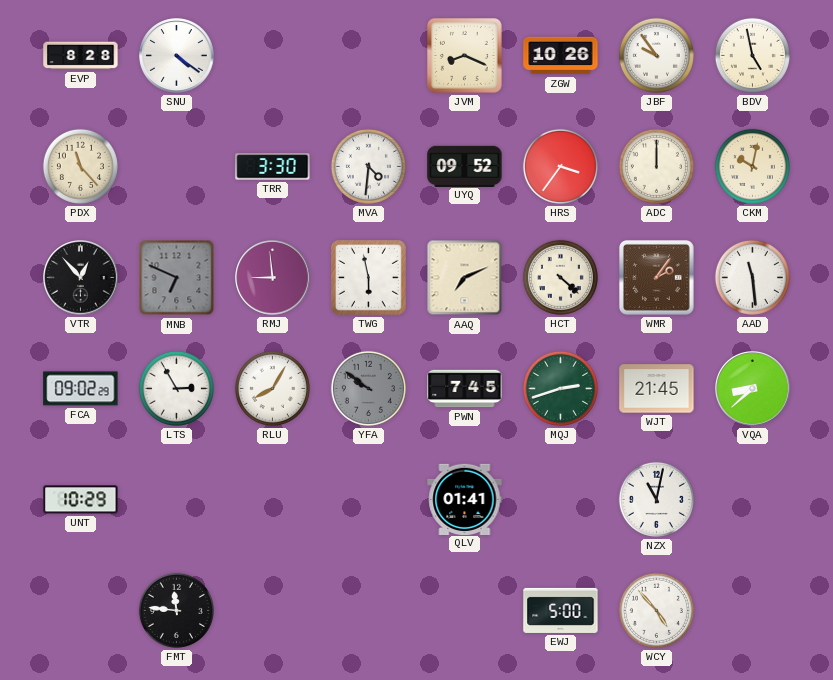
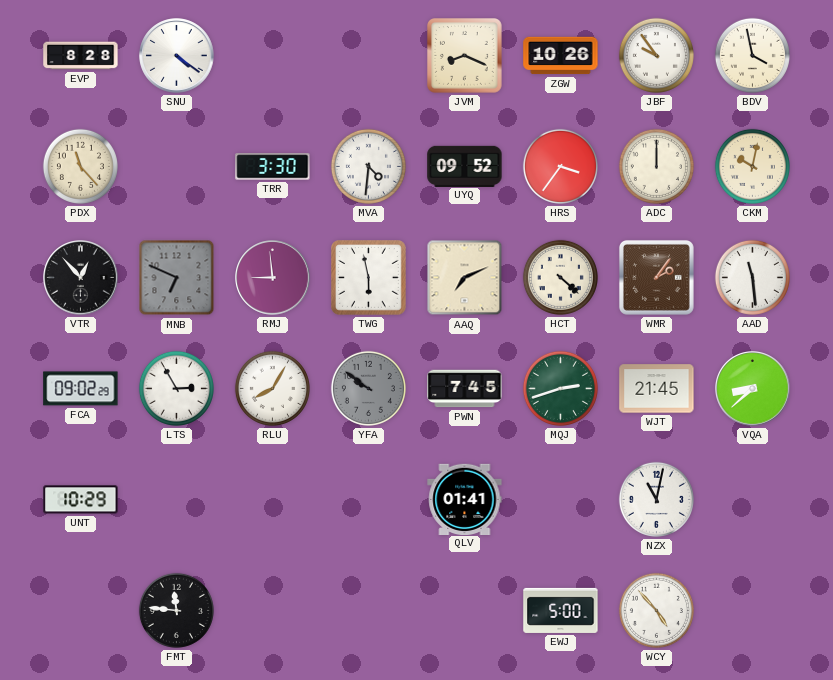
BDV: 4:58 -> 3:58
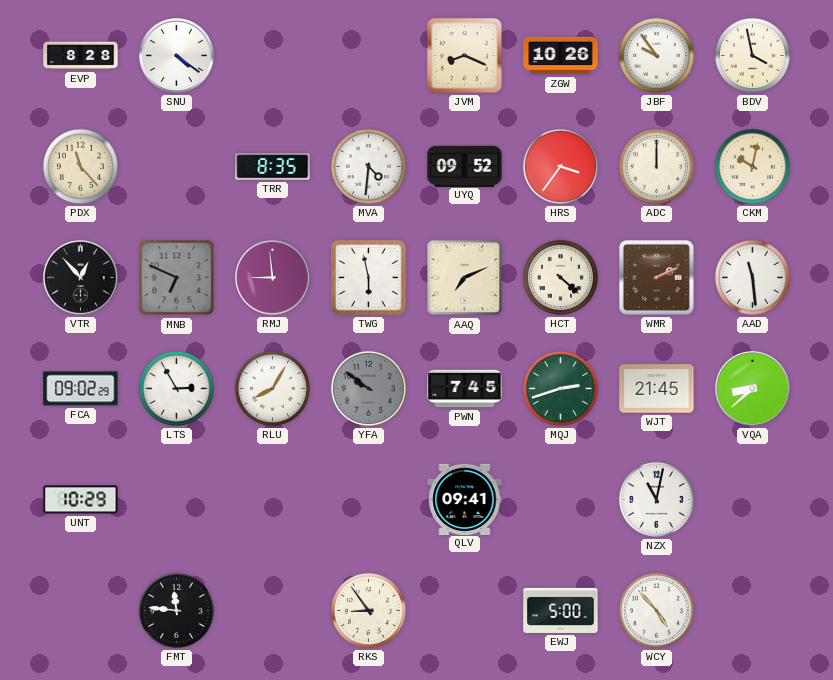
TRR: 3:30 -> 8:35
WMR: 2:06 -> 2:11
QLV: 01:41 -> 09:41
RKS: none -> 8:54
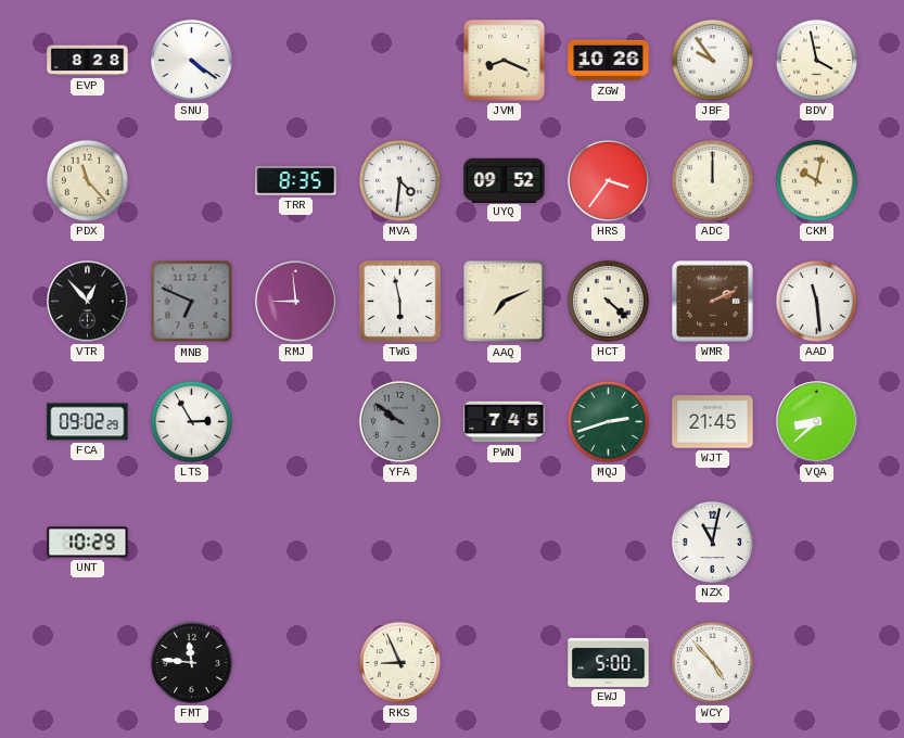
RLU: 8:05 -> none
QLV: 09:41 -> none
RKS: 8:54 -> 8:56
